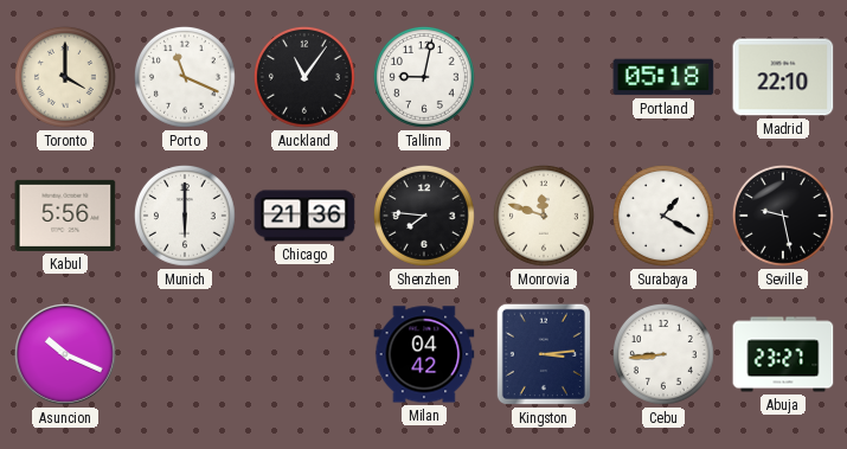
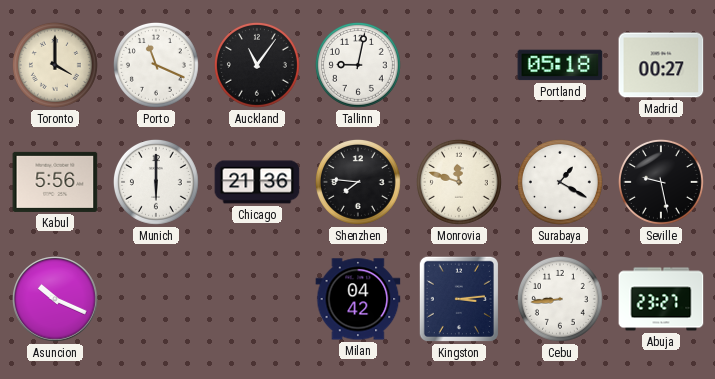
Madrid: 22:10 -> 00:27
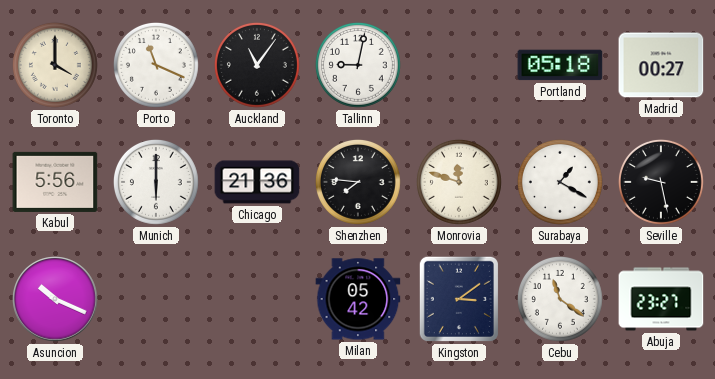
Milan: 04:42 -> 05:42
Kingston: 3:14 -> 3:09
Cebu: 8:44 -> 11:21
